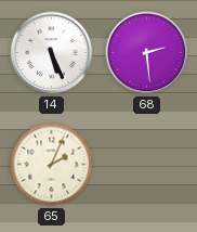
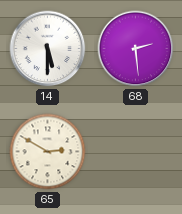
14: 5:26 -> 5:30
65: 2:04 -> 2:50
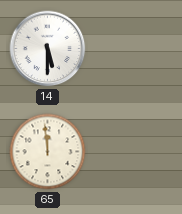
68: 2:29 -> none
65: 2:50 -> 11:59
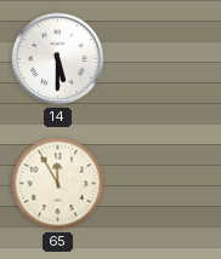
65: 11:59 -> 11:55
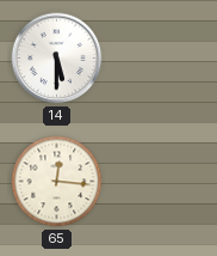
65: 11:55 -> 12:16
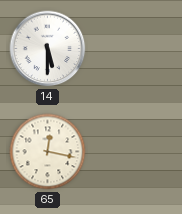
65: 12:16 -> 12:17
